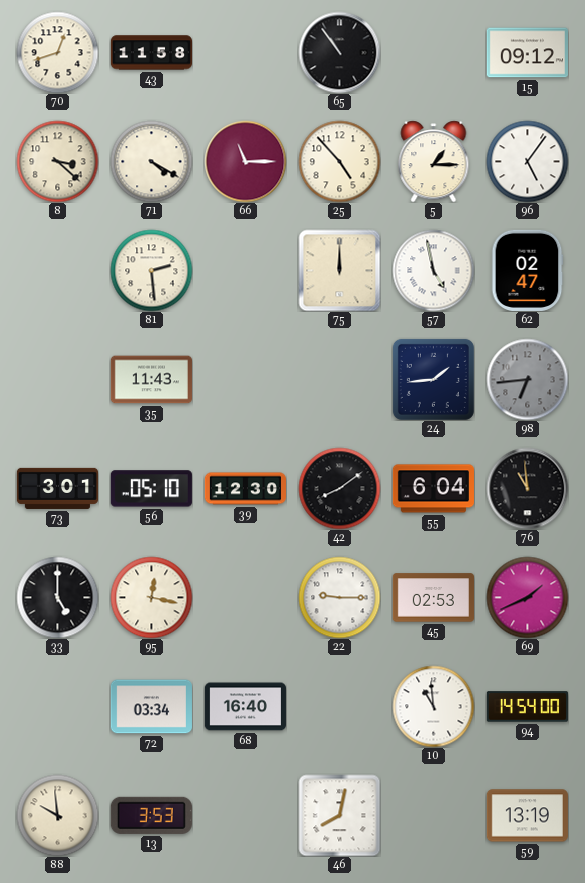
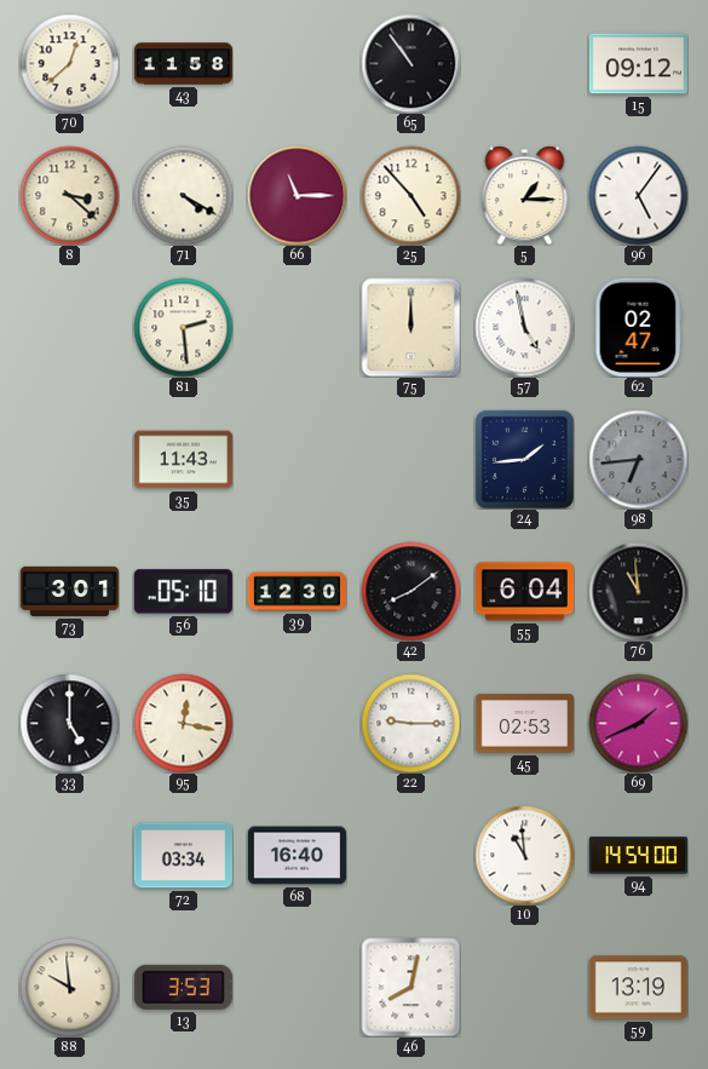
70: 12:42 -> 12:38
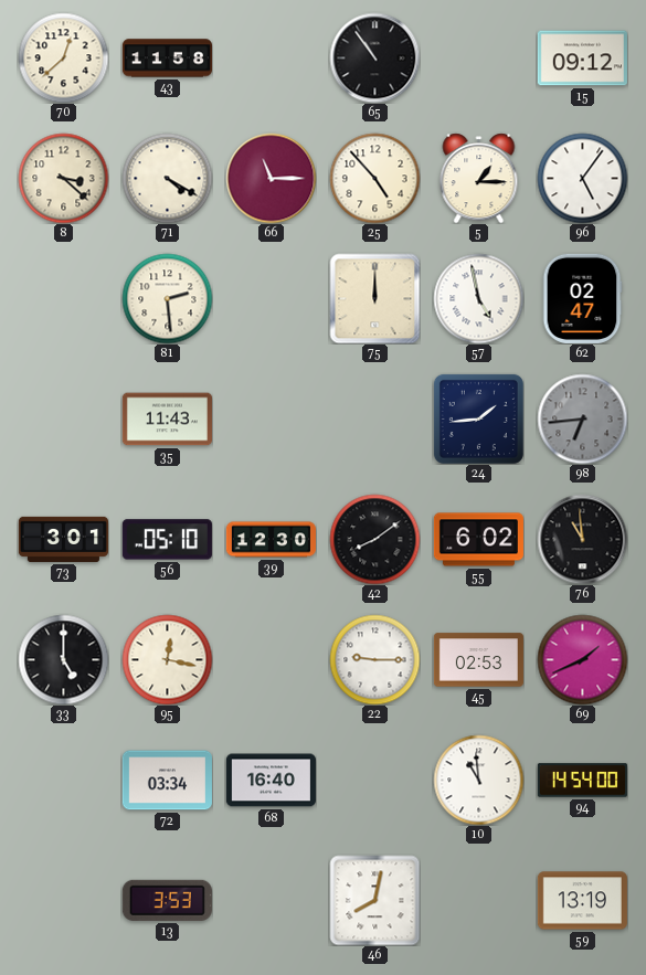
55: 6:04 -> 6:02
88: 9:59 -> none
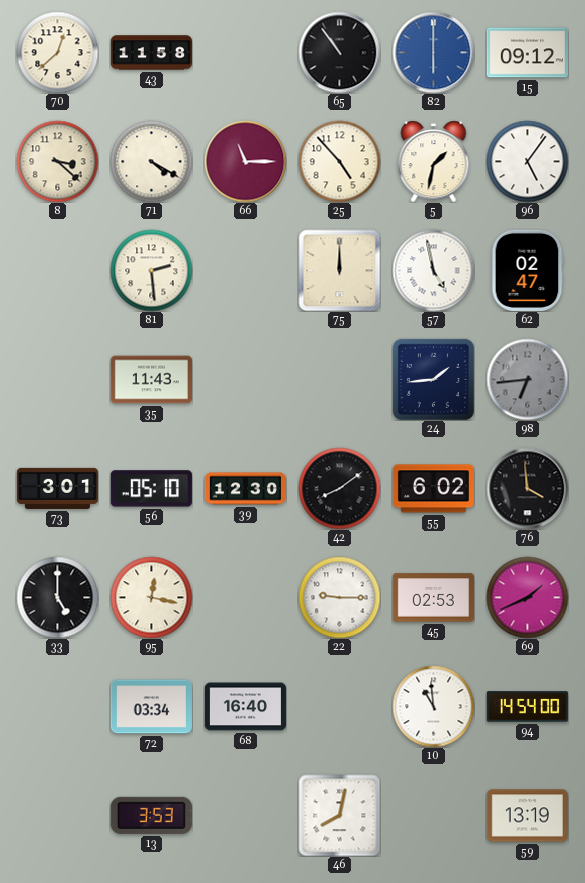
82: none -> 6:00
5: 1:15 -> 1:32
76: 10:59 -> 3:59
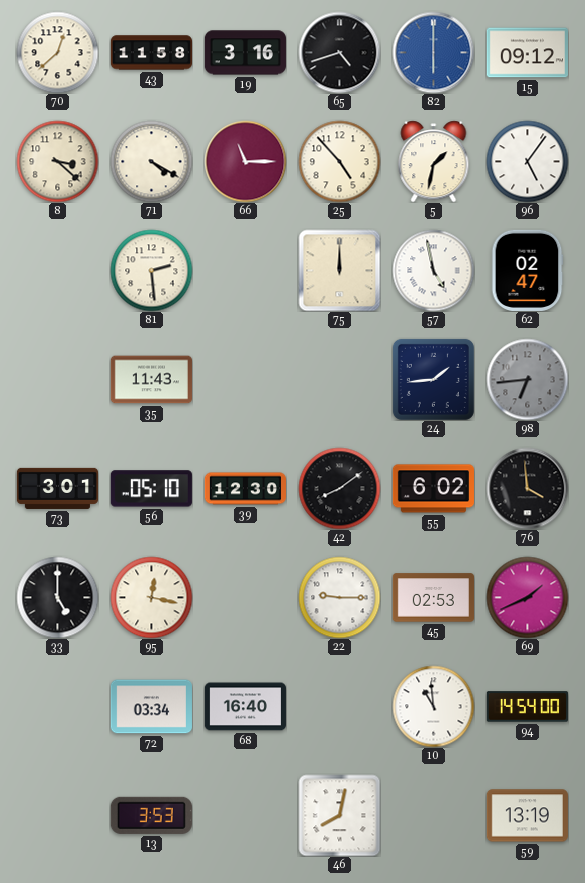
19: none -> 3:16
65: 10:54 -> 4:42
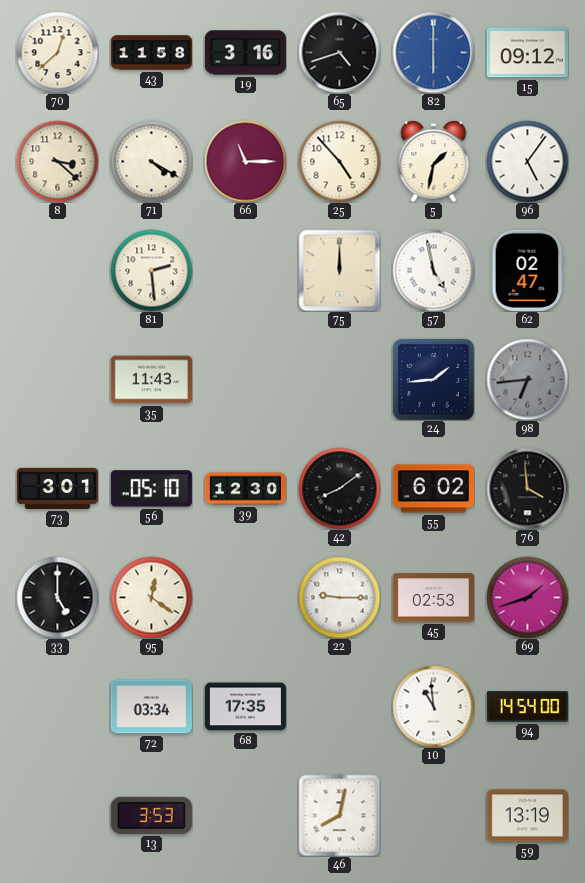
95: 12:17 -> 12:21
69: 1:41 -> 1:42
68: 16:40 -> 17:35
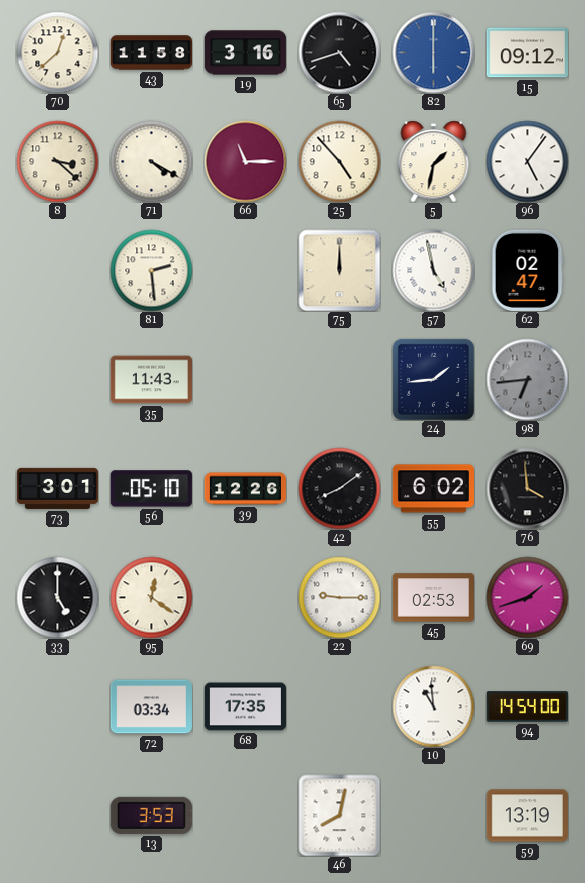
39: 12:30 -> 12:26
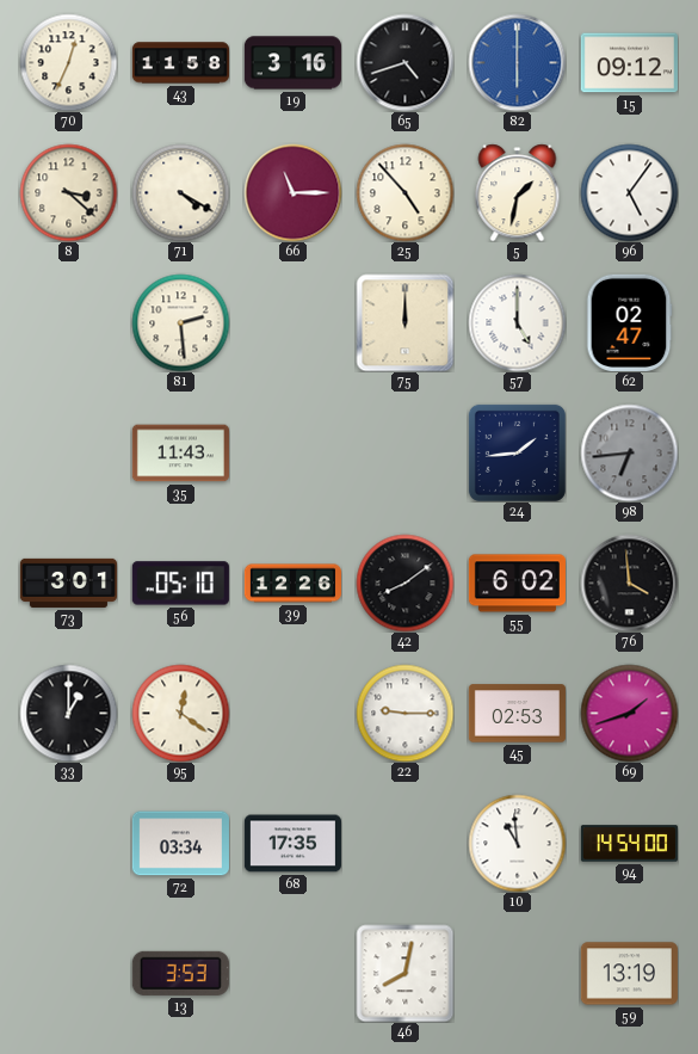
70: 12:38 -> 12:34
57: 4:58 -> 5:00
33: 5:00 -> 1:00
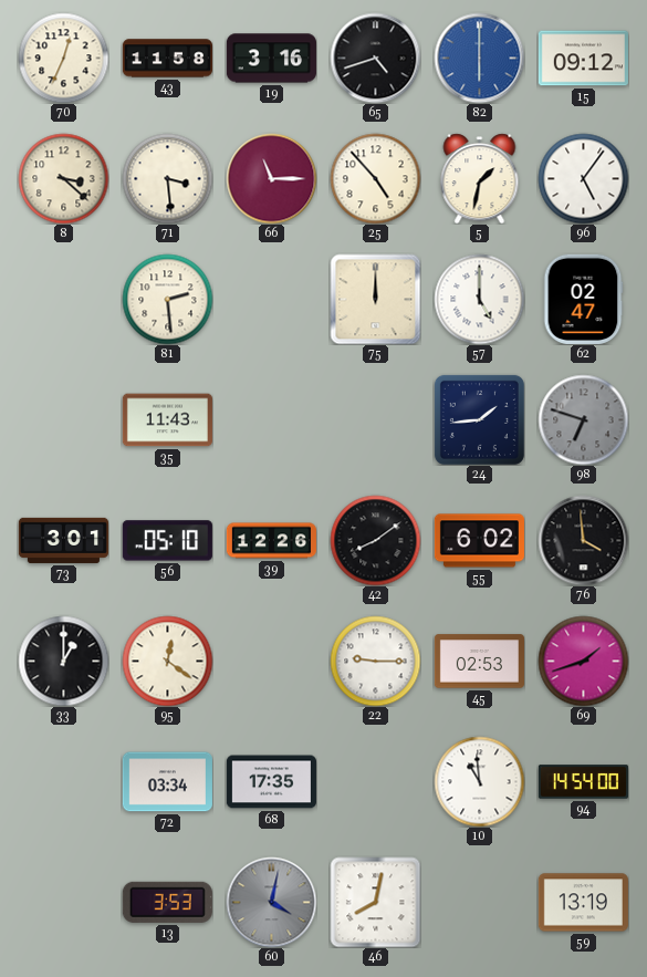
71: 4:20 -> 3:29
98: 6:44 -> 6:48
60: none -> 4:02
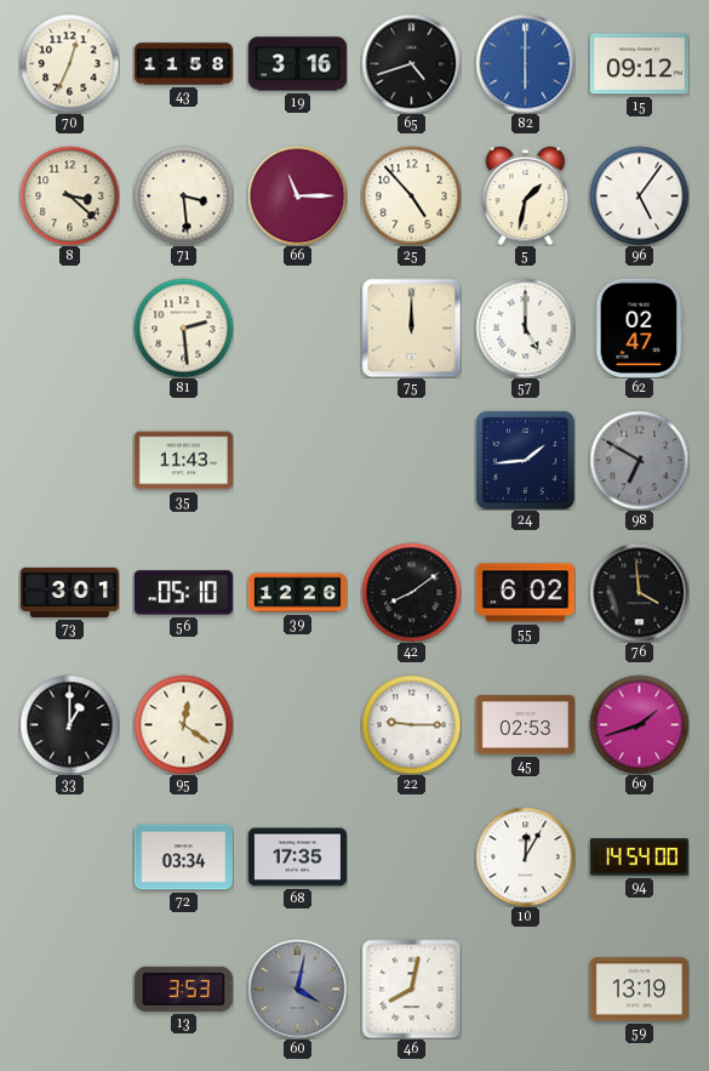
98: 6:48 -> 6:50
10: 10:59 -> 12:05
